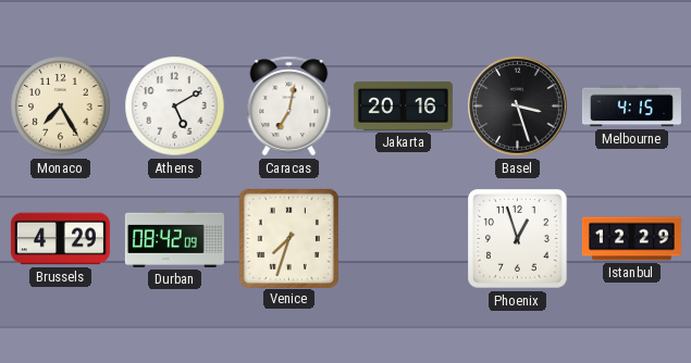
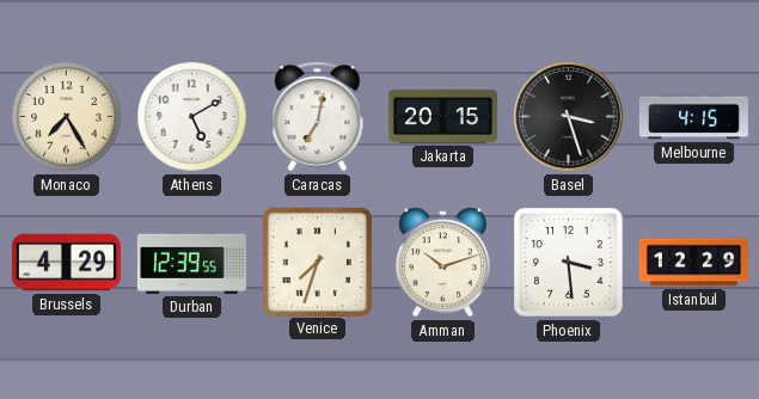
Jakarta: 20:16 -> 20:15
Durban: 08:42 -> 12:39
Amman: none -> 10:12
Phoenix: 12:57 -> 3:29
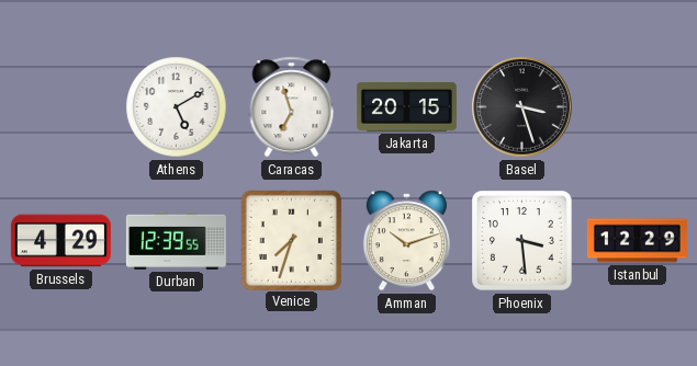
Monaco: 7:25 -> none
Caracas: 7:02 -> 6:57
Melbourne: 4:15 -> none
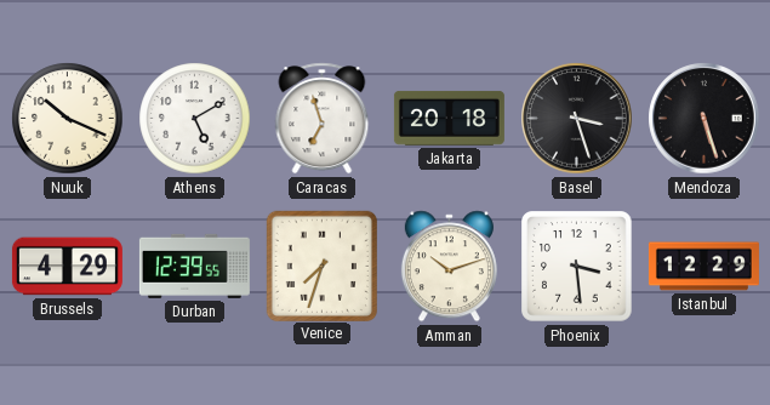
Nuuk: none -> 10:19
Jakarta: 20:15 -> 20:18
Mendoza: none -> 5:27
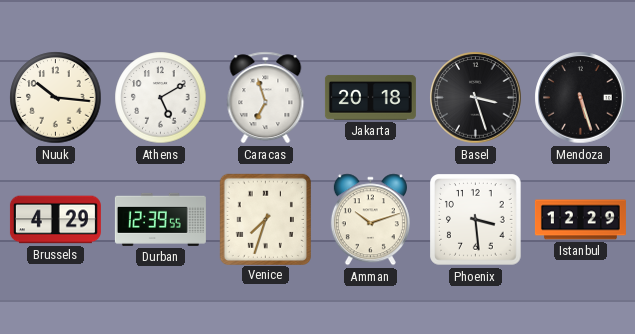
Nuuk: 10:19 -> 10:16
